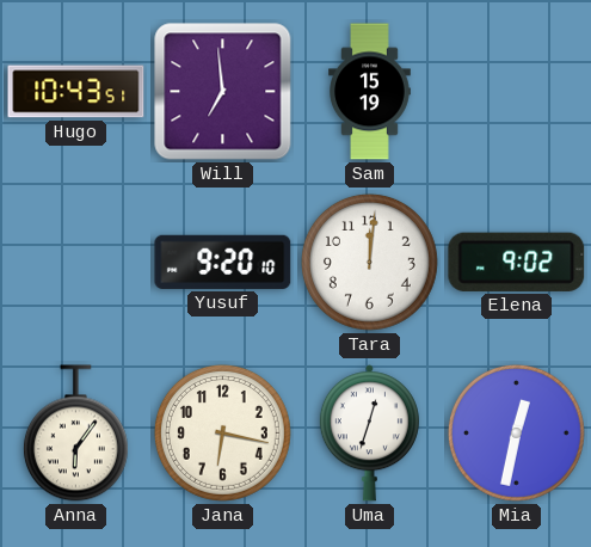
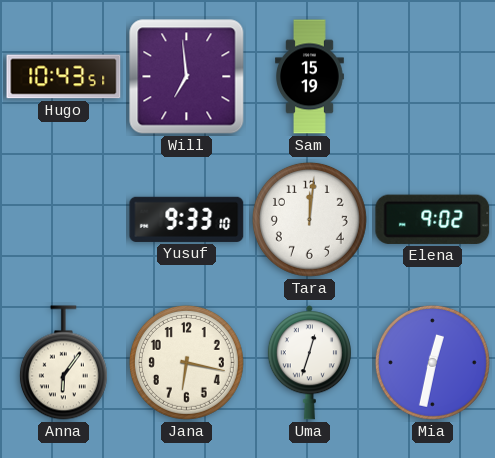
Yusuf: 9:20 -> 9:33
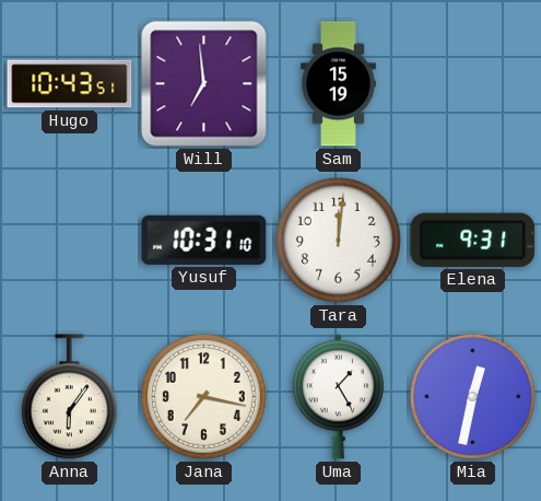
Yusuf: 9:33 -> 10:31
Elena: 9:02 -> 9:31
Jana: 6:17 -> 7:17
Uma: 12:33 -> 1:25
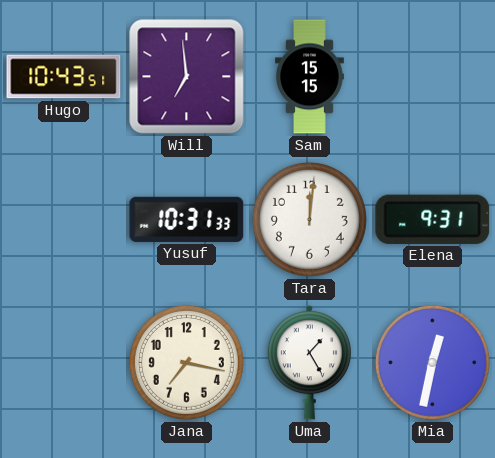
Sam: 15:19 -> 15:15
Yusuf: 10:31:10 -> 10:31:33
Anna: 6:06 -> none
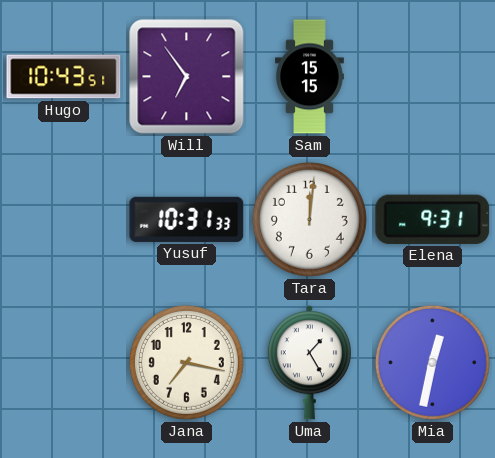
Will: 6:59 -> 6:54
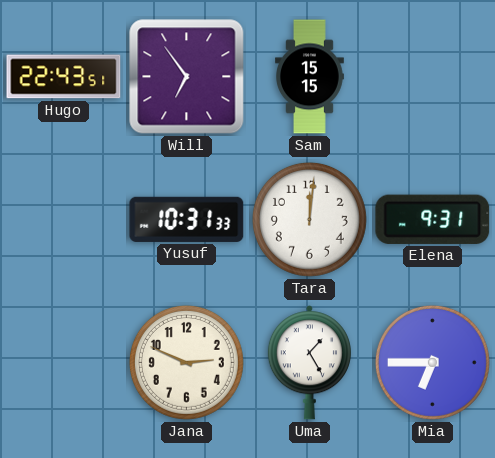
Hugo: 10:43 -> 22:43
Jana: 7:17 -> 2:49
Mia: 12:32 -> 6:45
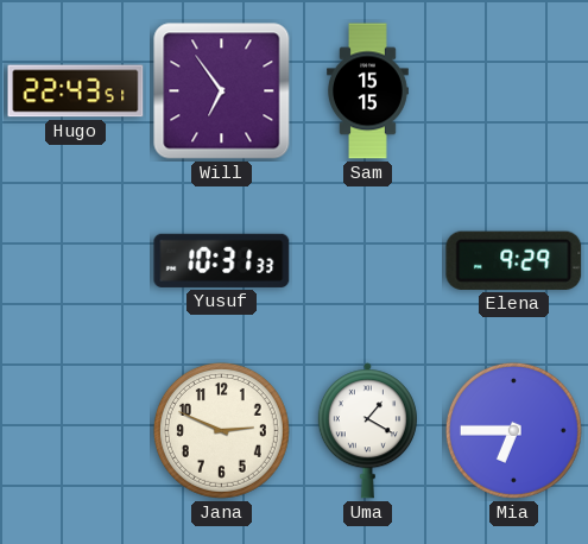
Tara: 12:01 -> none
Elena: 9:31 -> 9:29
Uma: 1:25 -> 1:20
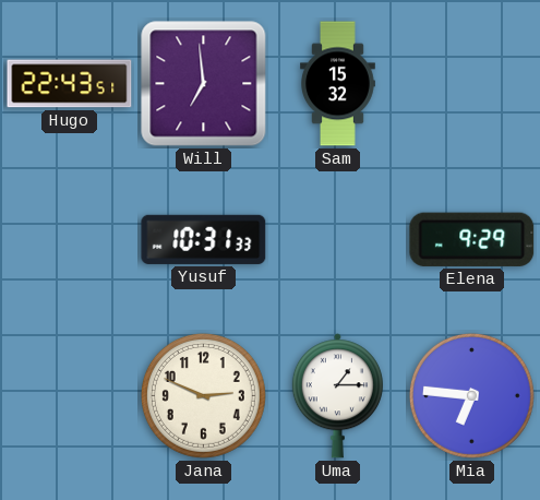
Will: 6:54 -> 6:59
Sam: 15:15 -> 15:32
Uma: 1:20 -> 1:15
Mia: 6:45 -> 6:46
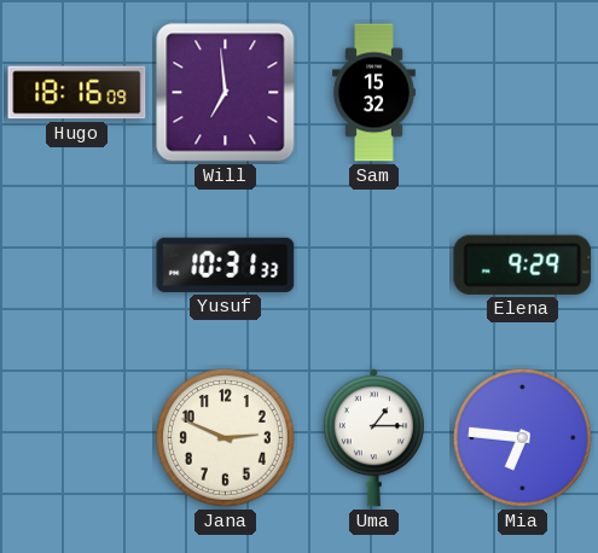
Hugo: 22:43 -> 18:16
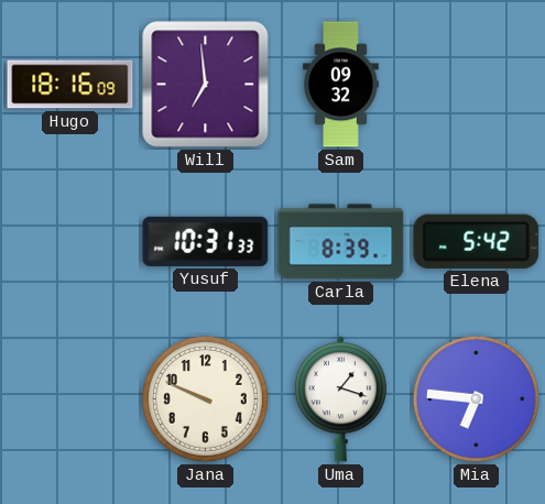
Sam: 15:32 -> 09:32
Carla: none -> 8:39
Elena: 9:29 -> 5:42
Jana: 2:49 -> 9:49
Uma: 1:15 -> 1:18
